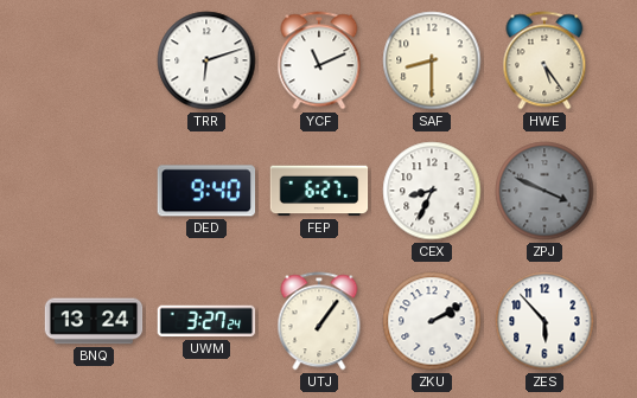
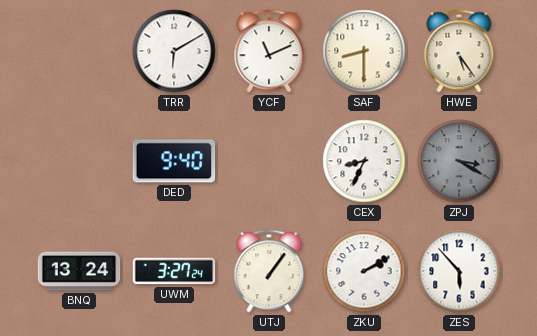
TRR: 6:12 -> 6:10
FEP: 6:27 -> none
ZPJ: 3:49 -> 3:20
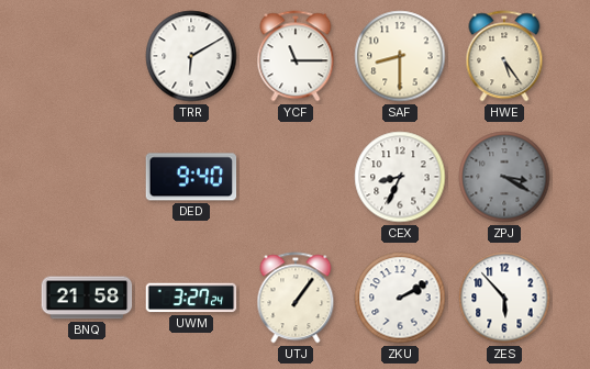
YCF: 11:11 -> 11:15
BNQ: 13:24 -> 21:58
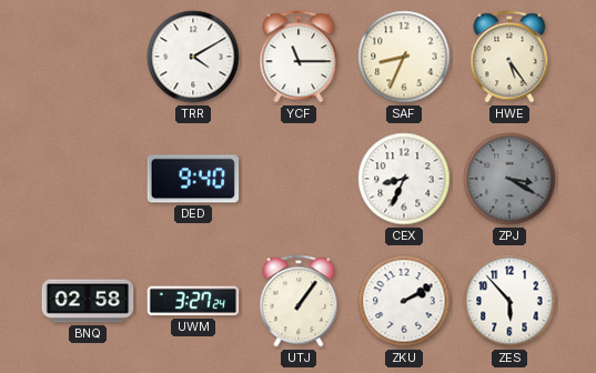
TRR: 6:10 -> 4:10
SAF: 8:30 -> 8:34
BNQ: 21:58 -> 02:58
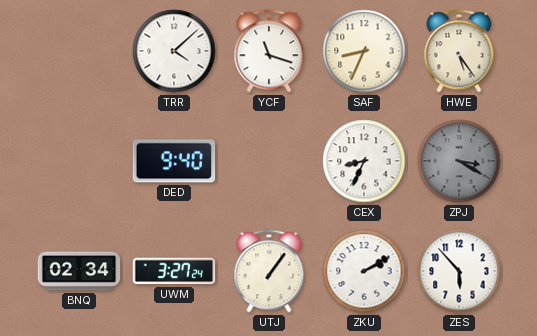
TRR: 4:10 -> 4:08
YCF: 11:15 -> 11:18
BNQ: 02:58 -> 02:34
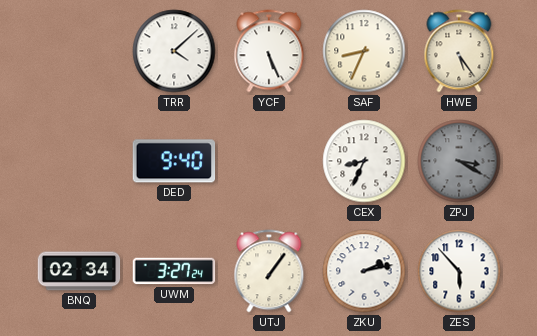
YCF: 11:18 -> 5:26
ZKU: 2:10 -> 2:13
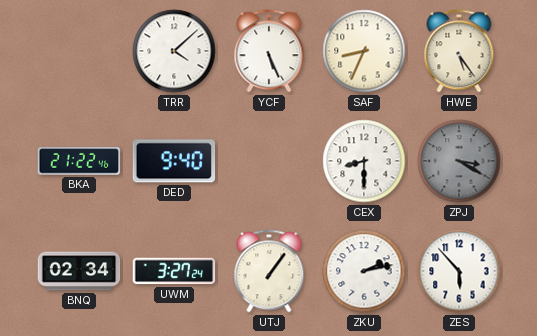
BKA: none -> 21:22
CEX: 8:34 -> 8:30
